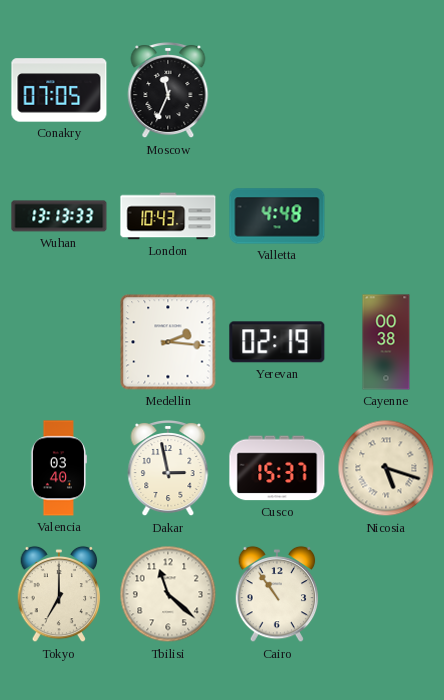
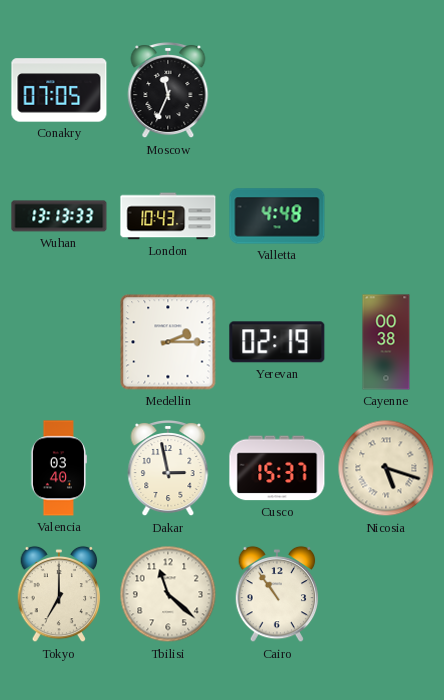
Medellin: 2:16 -> 2:15
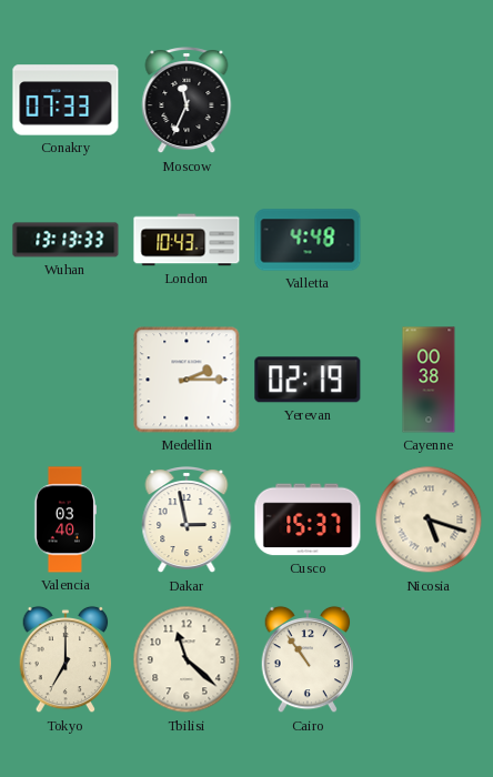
Conakry: 07:05 -> 07:33
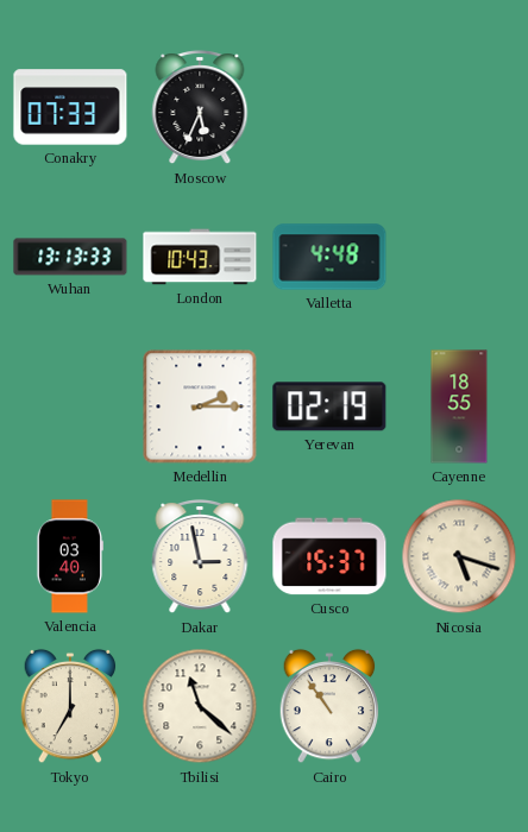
Moscow: 11:34 -> 5:34
Cayenne: 00:38 -> 18:55
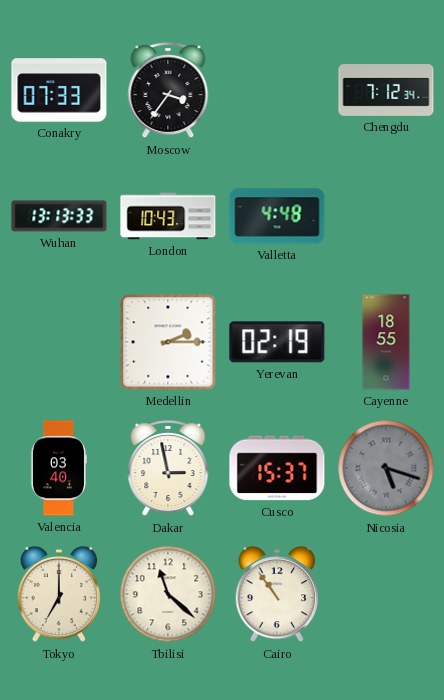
Moscow: 5:34 -> 3:36
Chengdu: none -> 7:12
Nicosia dial: cream -> grey
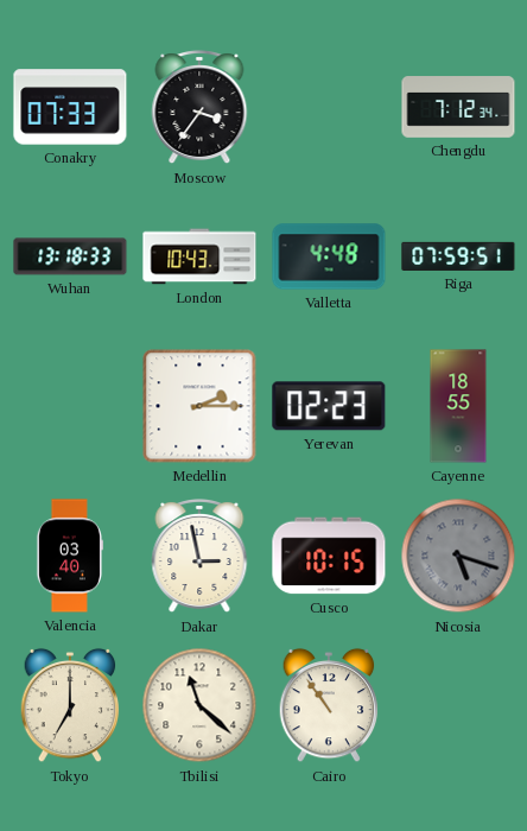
Wuhan: 13:13 -> 13:18
Riga: none -> 07:59
Yerevan: 02:19 -> 02:23
Cusco: 15:37 -> 10:15
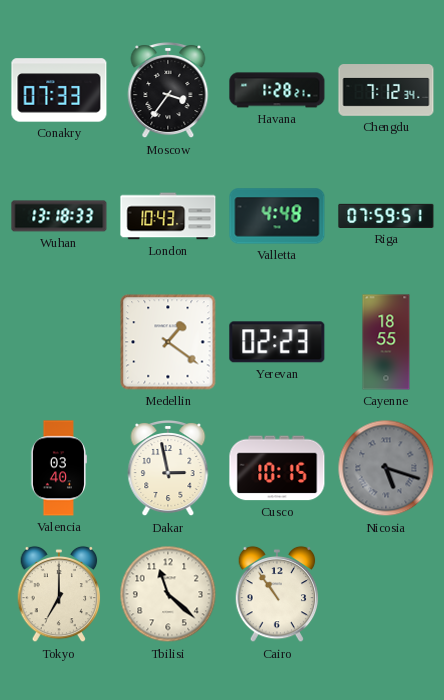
Havana: none -> 1:28
Medellin: 2:15 -> 1:21
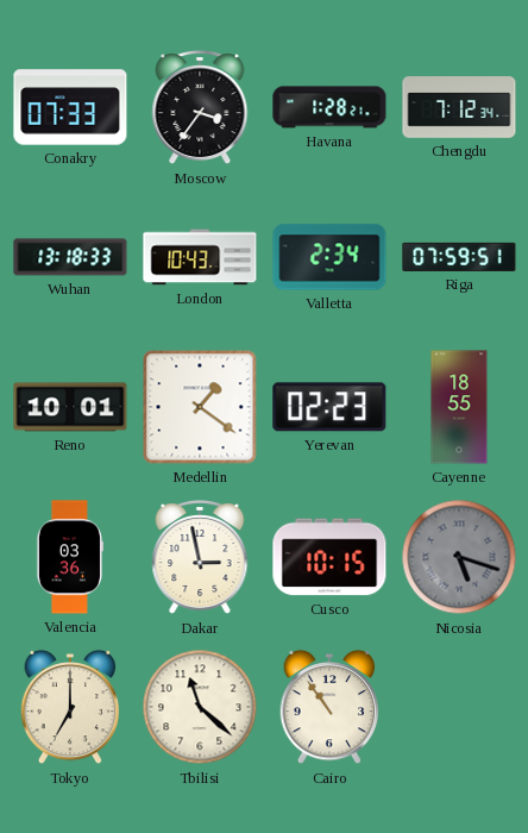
Valletta: 4:48 -> 2:34
Reno: none -> 10:01
Valencia: 03:40 -> 03:36
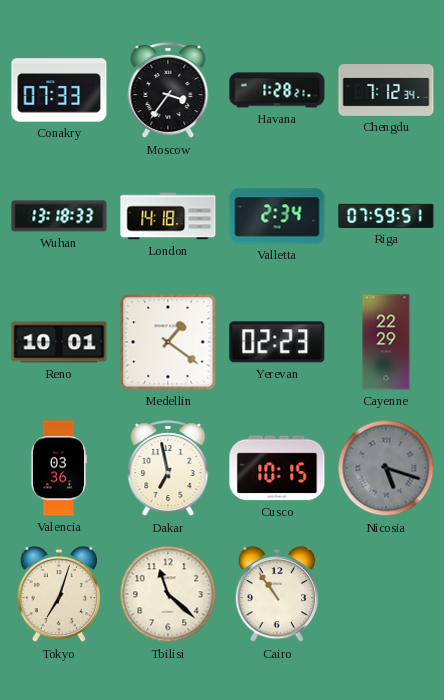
London: 10:43 -> 14:18
Cayenne: 18:55 -> 22:29
Dakar: 2:58 -> 6:58
Tokyo: 7:00 -> 7:03
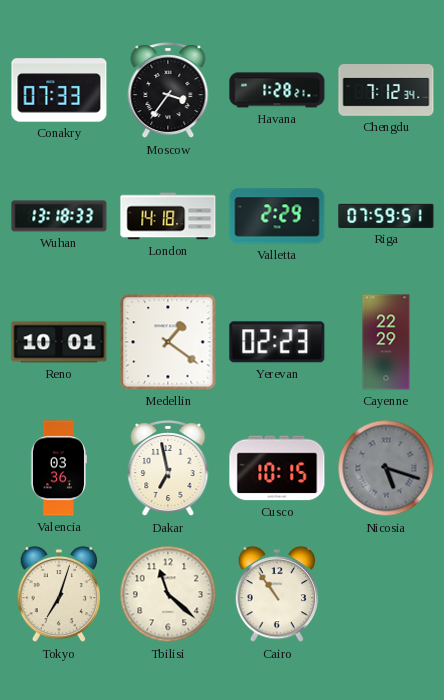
Valletta: 2:34 -> 2:29
